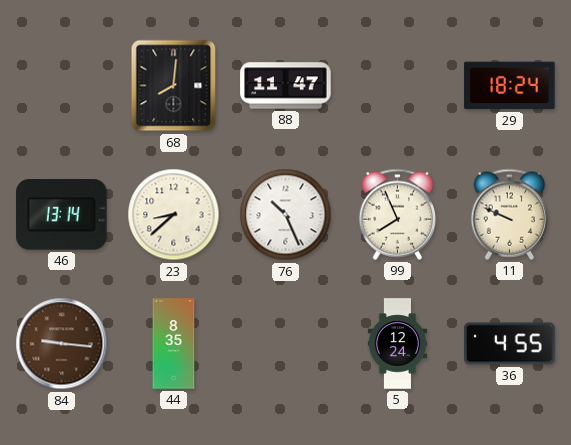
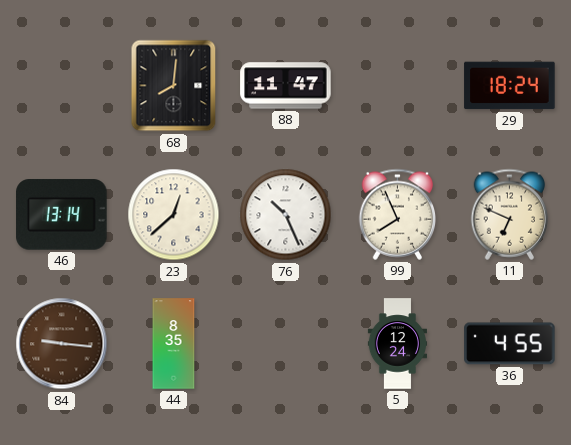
23: 8:38 -> 12:38
11: 9:49 -> 6:49
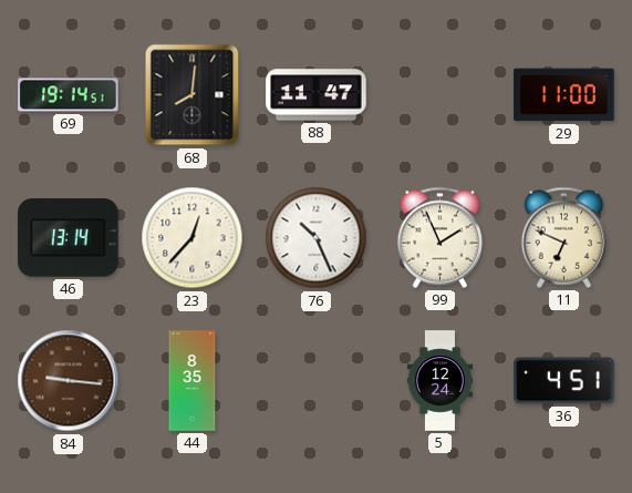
69: none -> 19:14
29: 18:24 -> 11:00
23: 12:38 -> 12:37
99: 7:56 -> 1:56
36: 4:55 -> 4:51
